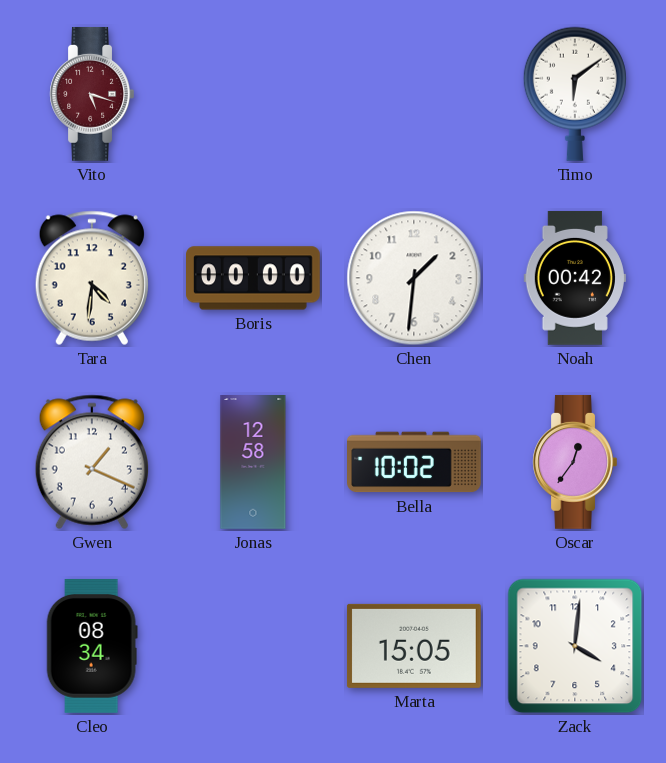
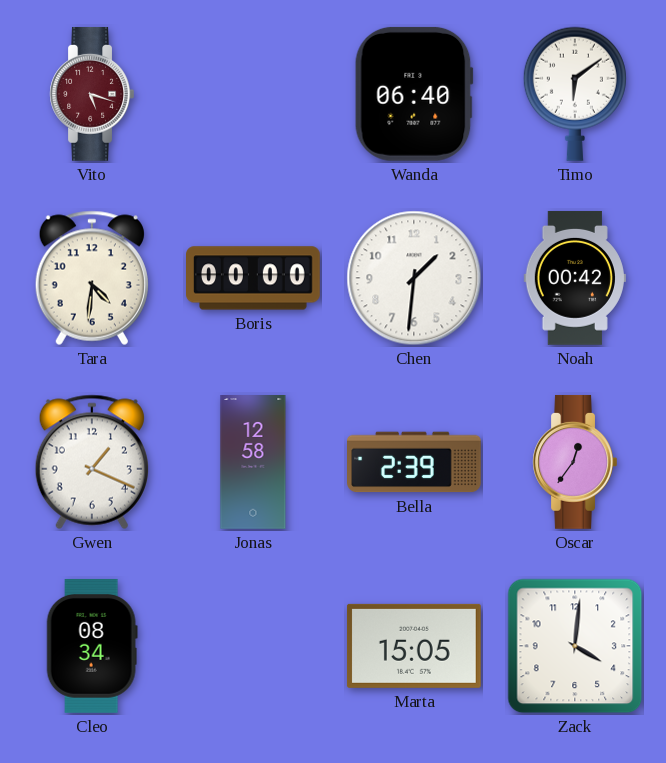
Wanda: none -> 06:40
Bella: 10:02 -> 2:39
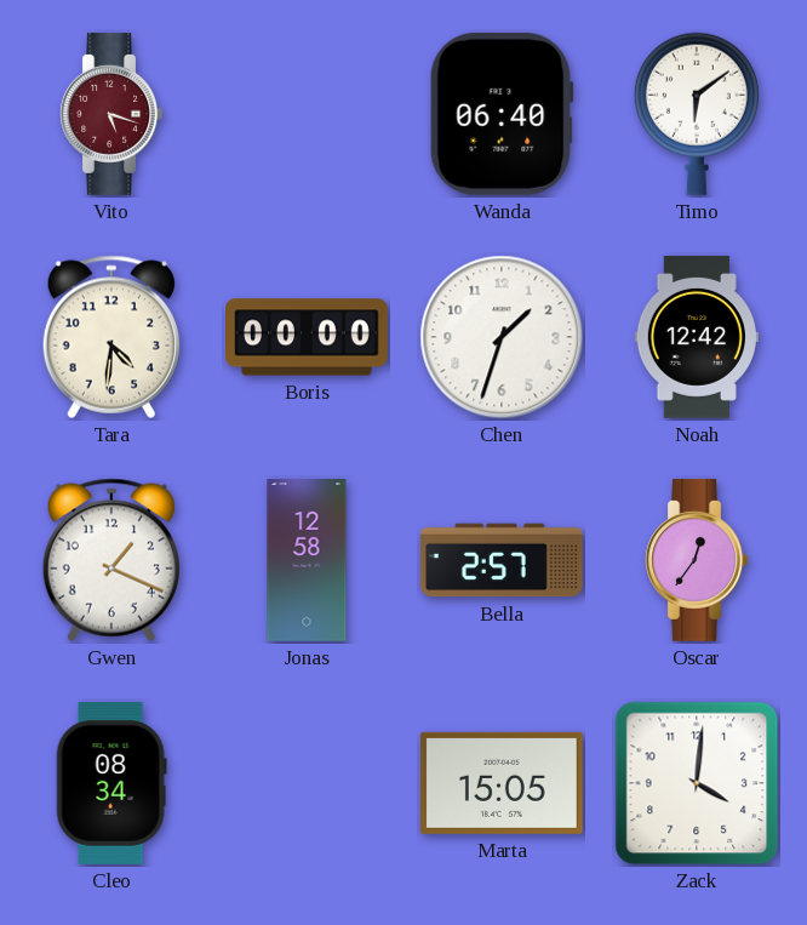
Chen: 1:31 -> 1:33
Noah: 00:42 -> 12:42
Bella: 2:39 -> 2:57
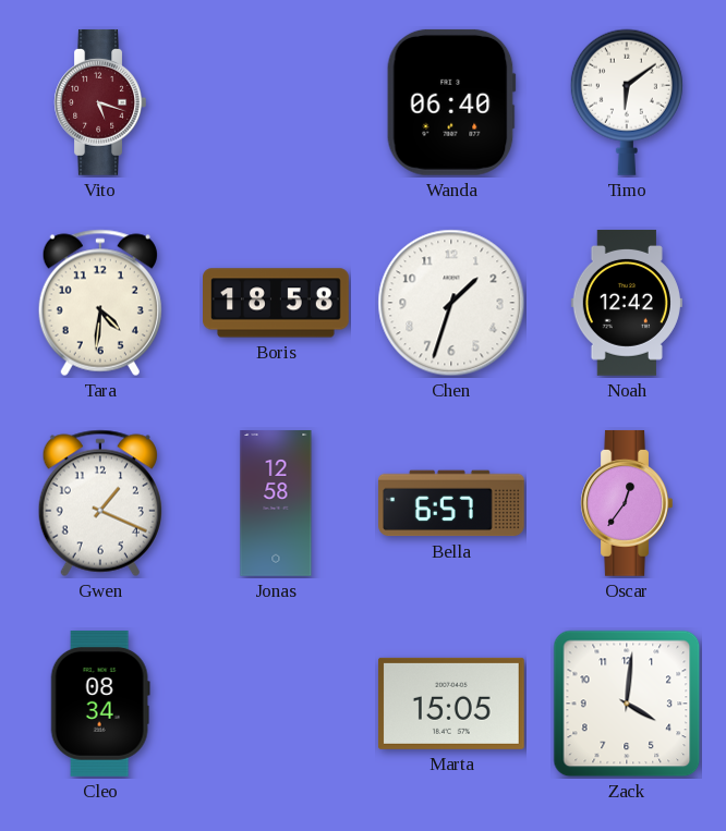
Boris: 00:00 -> 18:58
Bella: 2:57 -> 6:57
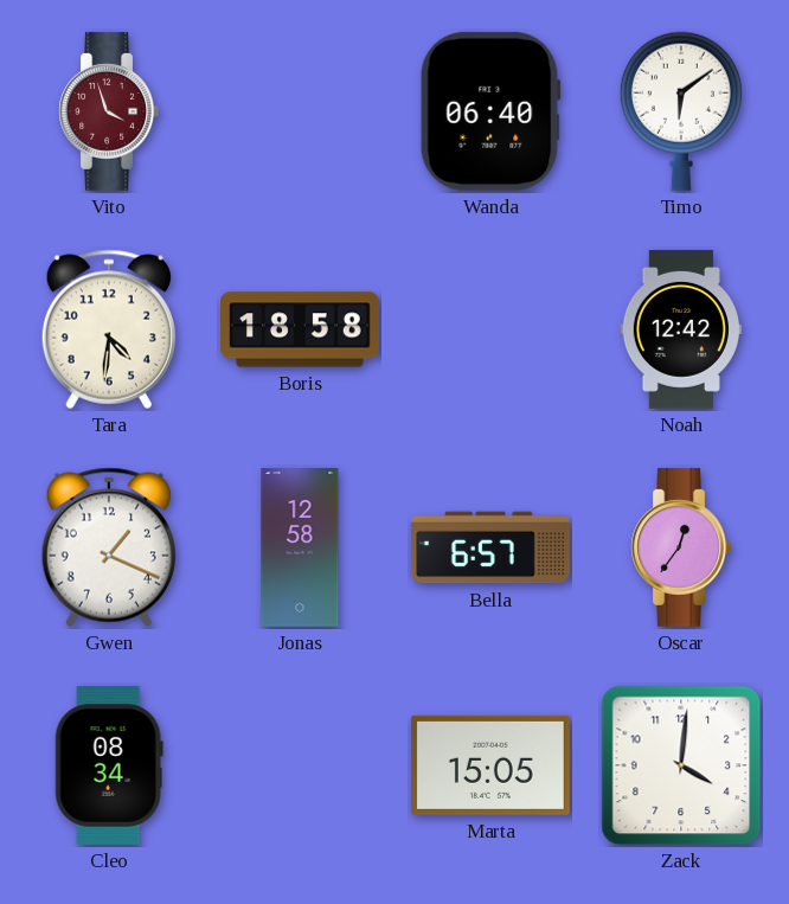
Vito: 5:18 -> 3:57
Chen: 1:33 -> none
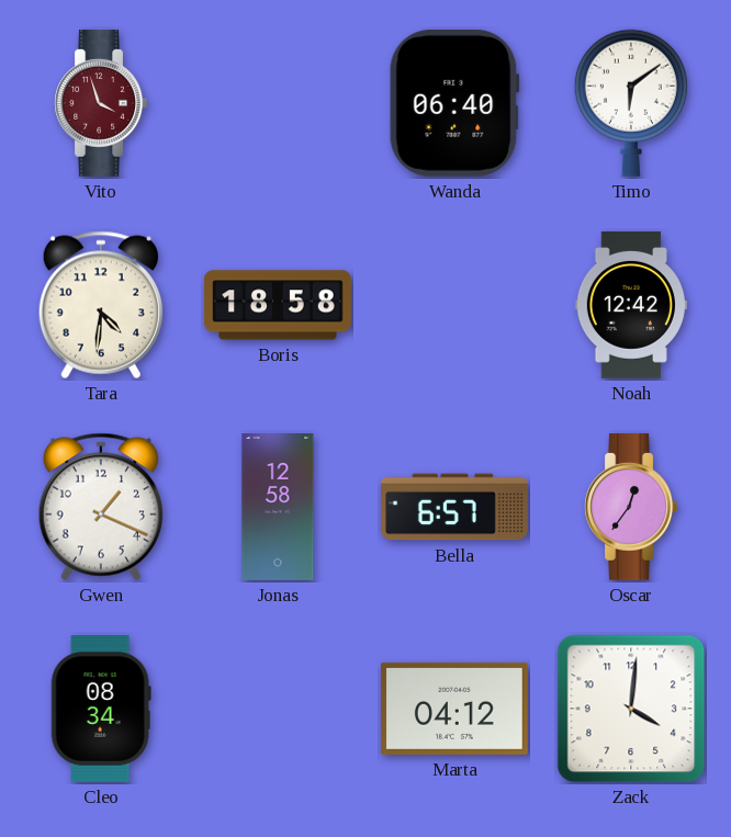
Marta: 15:05 -> 04:12
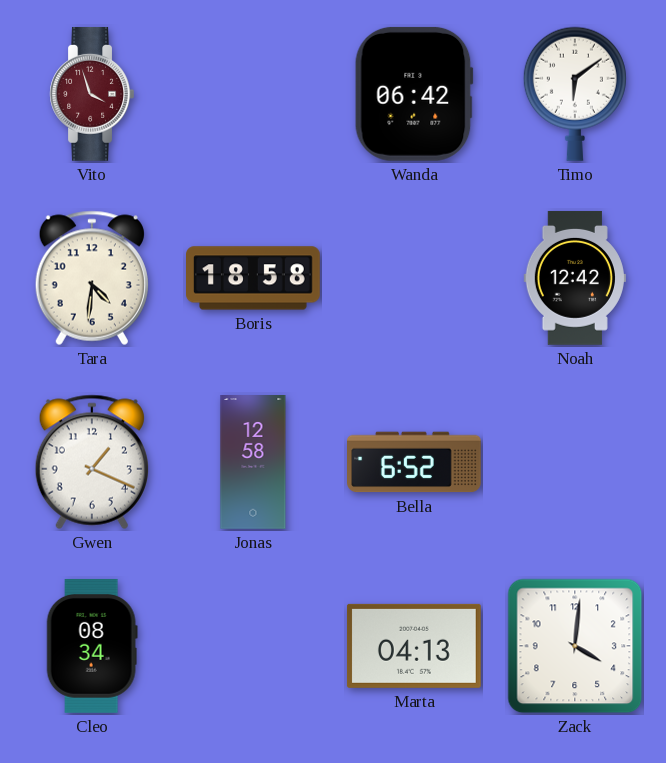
Wanda: 06:40 -> 06:42
Bella: 6:57 -> 6:52
Oscar: 12:36 -> none
Marta: 04:12 -> 04:13
